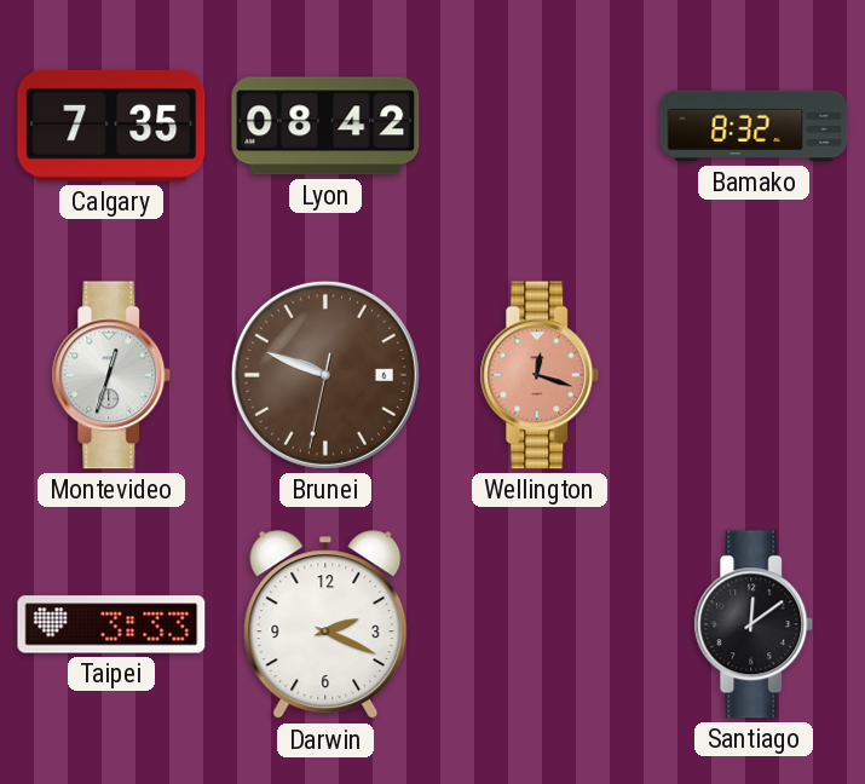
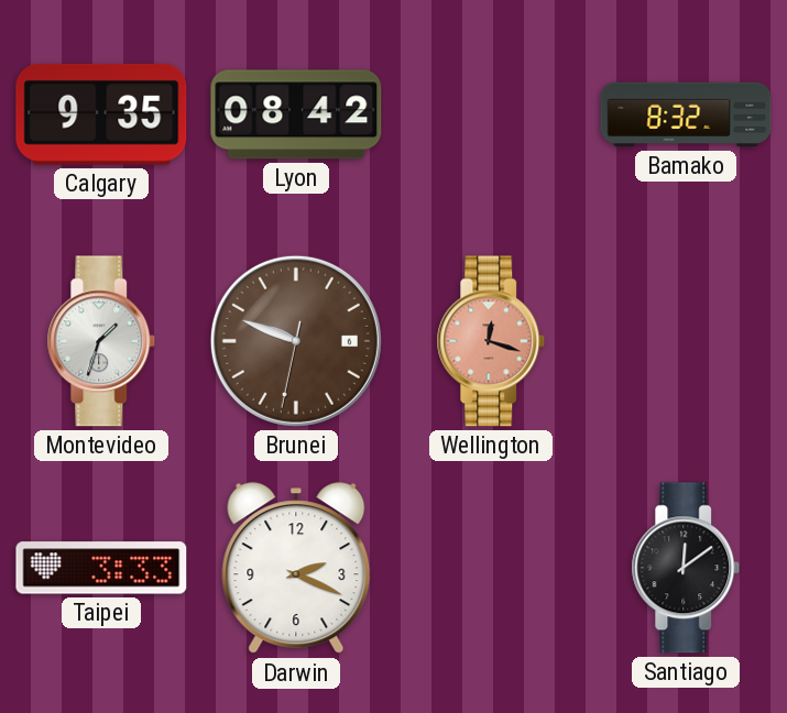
Calgary: 7:35 -> 9:35
Montevideo: 12:33 -> 1:33
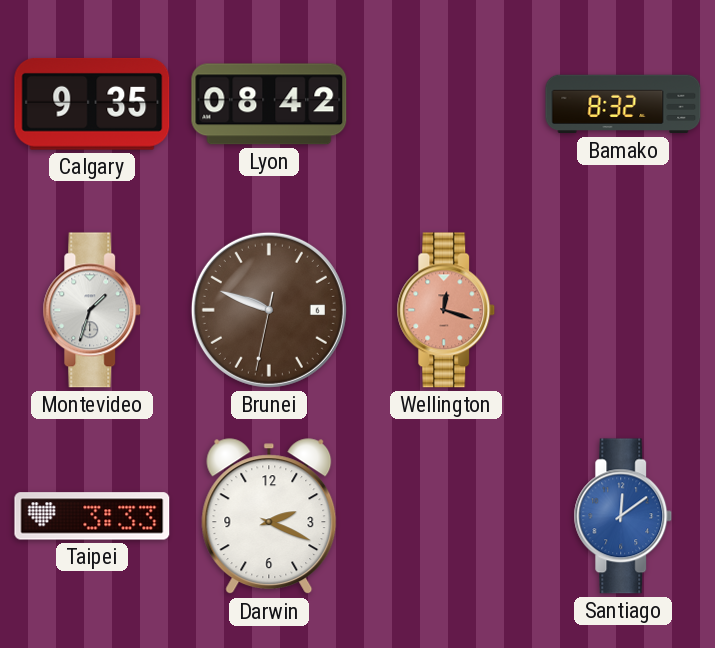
Santiago dial: black -> blue
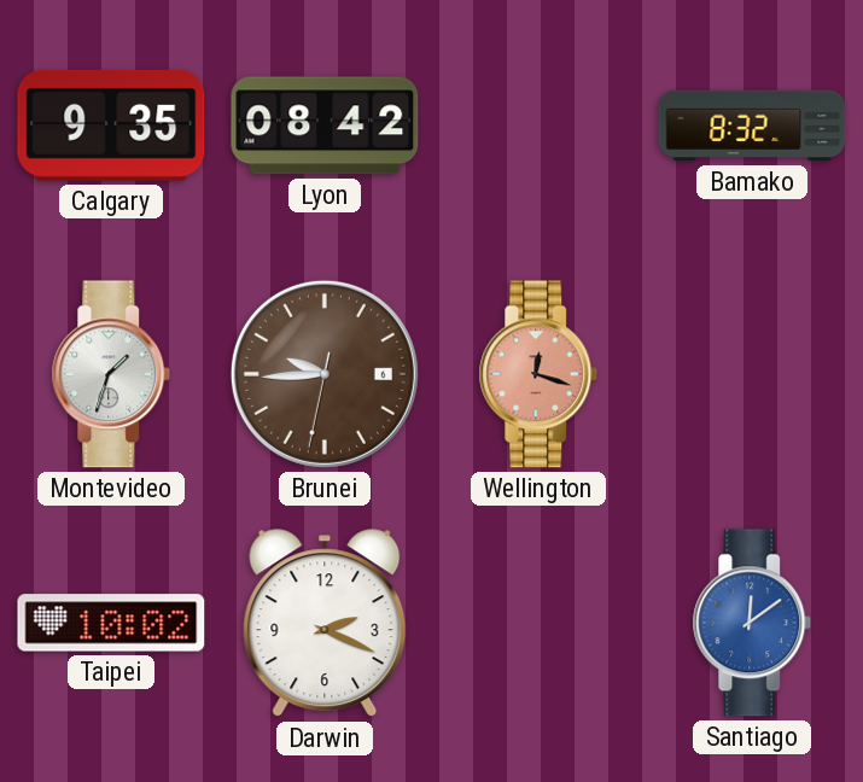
Brunei: 9:48 -> 9:44
Taipei: 3:33 -> 10:02
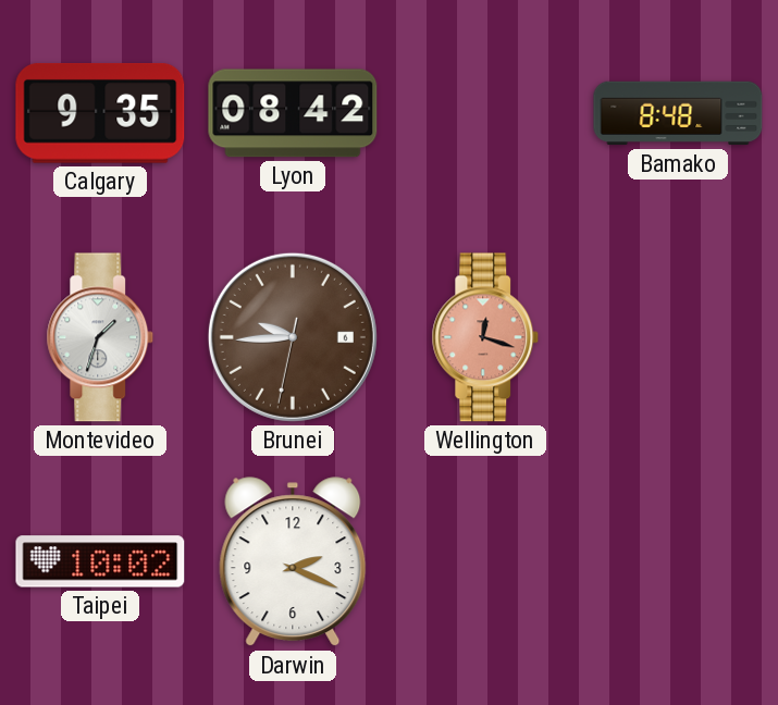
Bamako: 8:32 -> 8:48
Santiago: 12:09 -> none
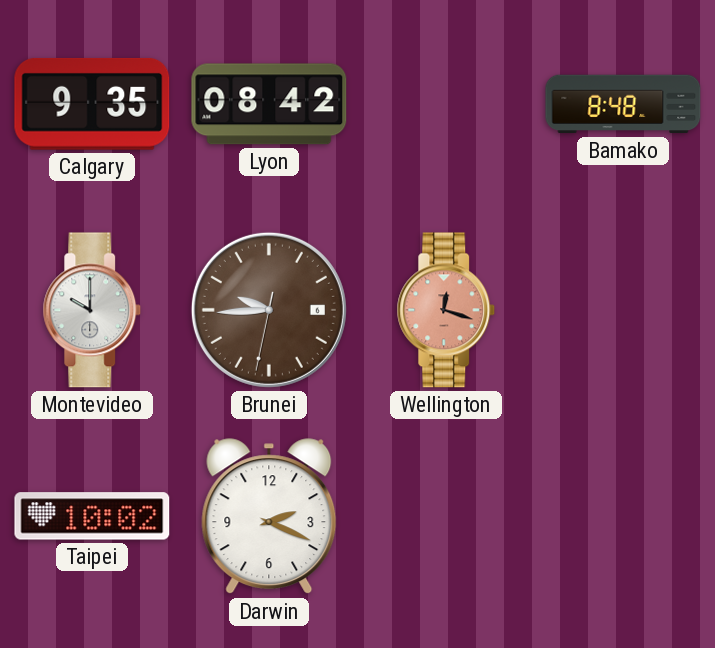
Montevideo: 1:33 -> 10:00
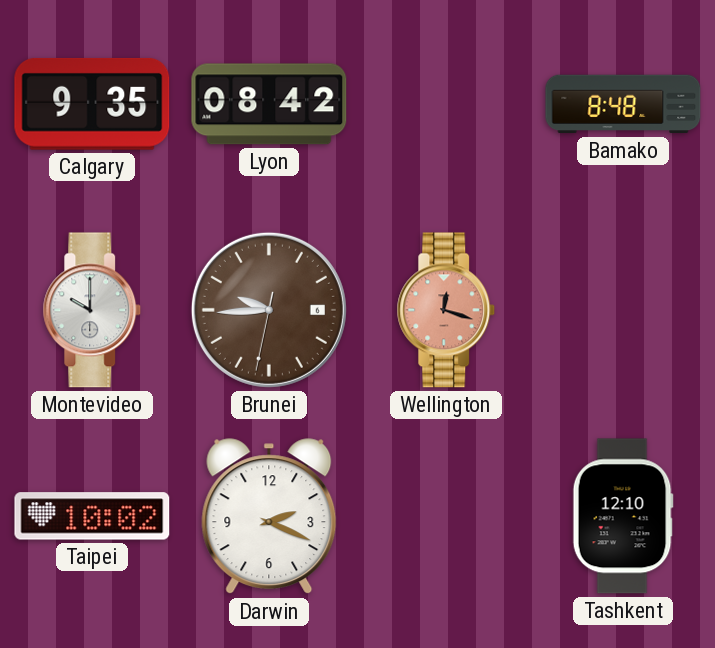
Tashkent: none -> 12:10
